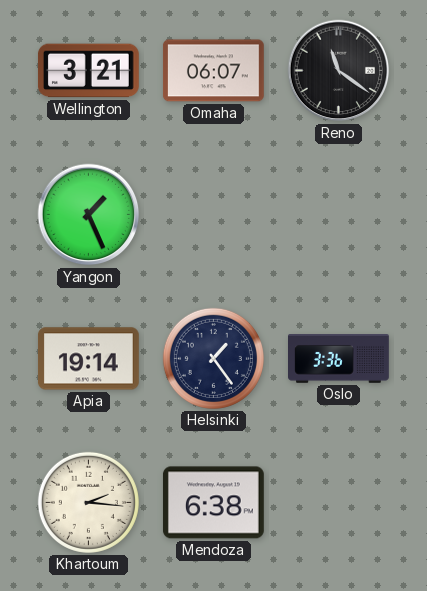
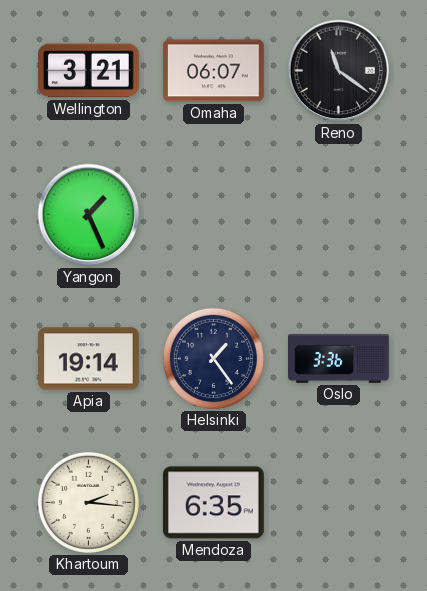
Mendoza: 6:38 -> 6:35
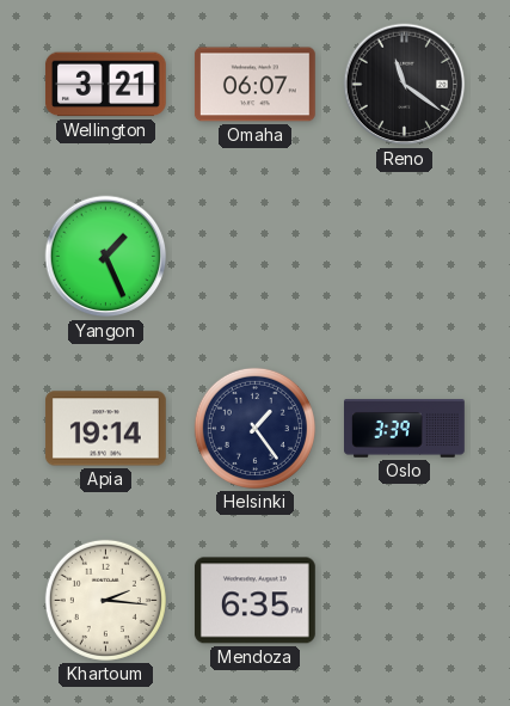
Oslo: 3:36 -> 3:39
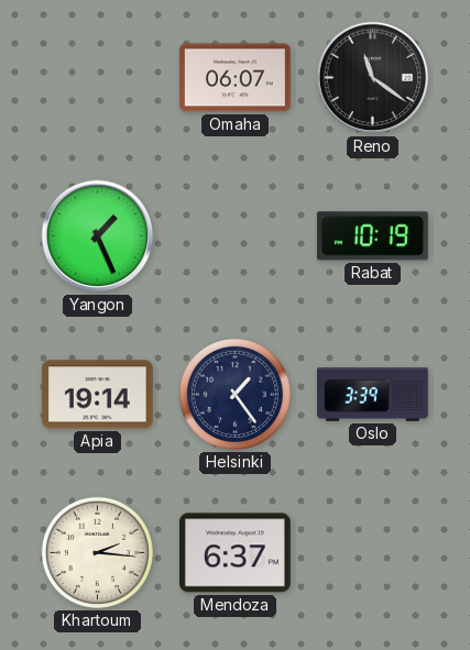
Wellington: 3:21 -> none
Rabat: none -> 10:19
Mendoza: 6:35 -> 6:37
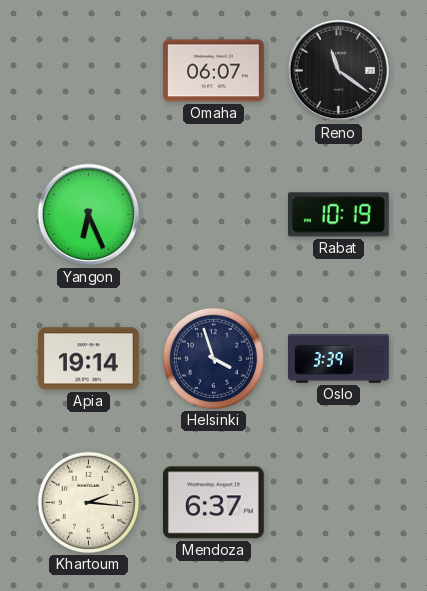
Yangon: 1:26 -> 6:26
Helsinki: 1:24 -> 3:57
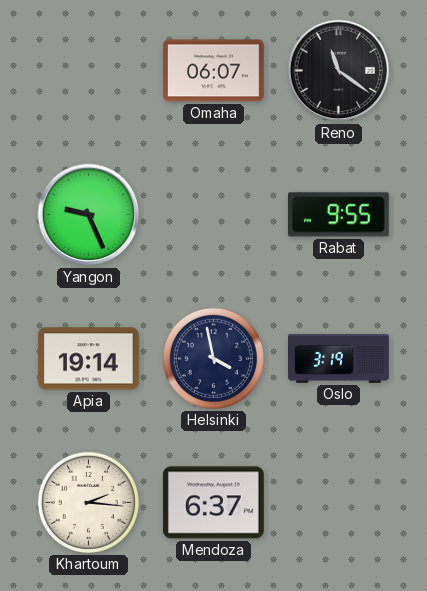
Yangon: 6:26 -> 9:26
Rabat: 10:19 -> 9:55
Helsinki: 3:57 -> 3:58
Oslo: 3:39 -> 3:19
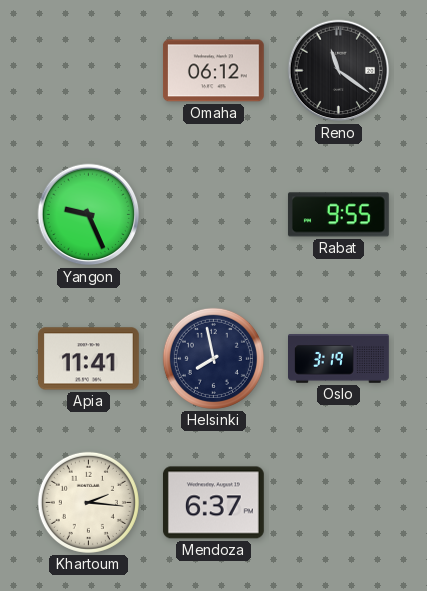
Omaha: 06:07 -> 06:12
Apia: 19:14 -> 11:41
Helsinki: 3:58 -> 7:58
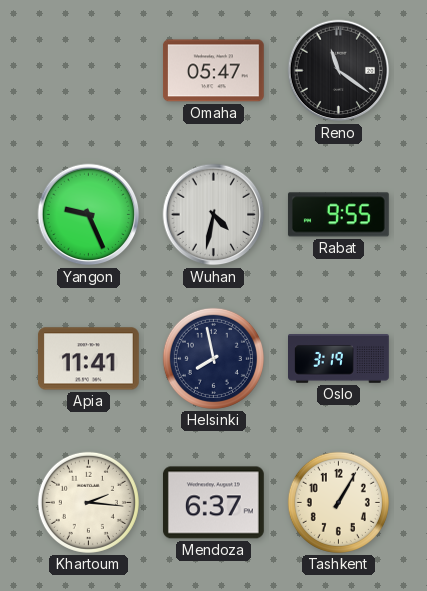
Omaha: 06:12 -> 05:47
Wuhan: none -> 4:32
Tashkent: none -> 1:05
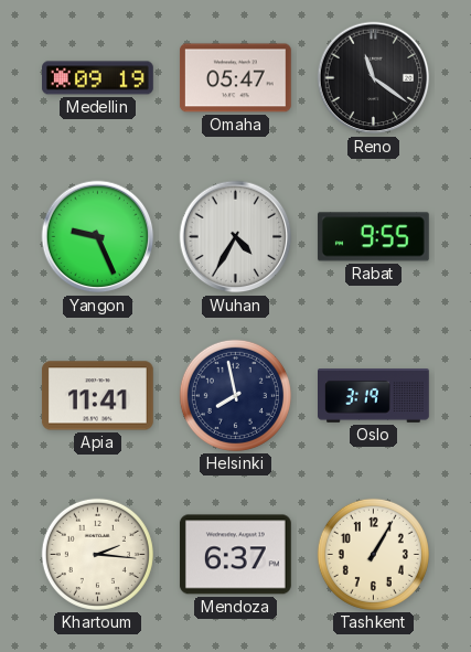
Medellin: none -> 09:19
Wuhan: 4:32 -> 4:35
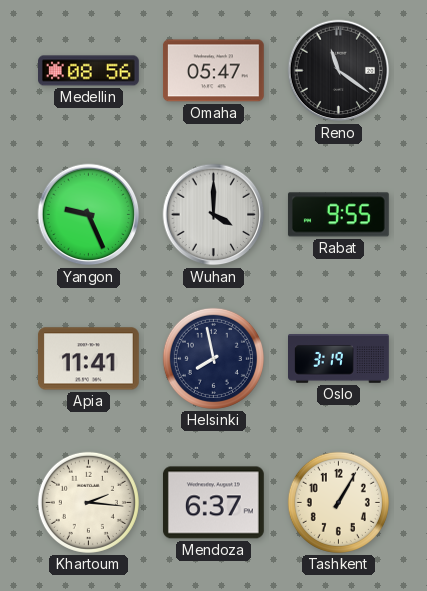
Medellin: 09:19 -> 08:56
Wuhan: 4:35 -> 4:00
